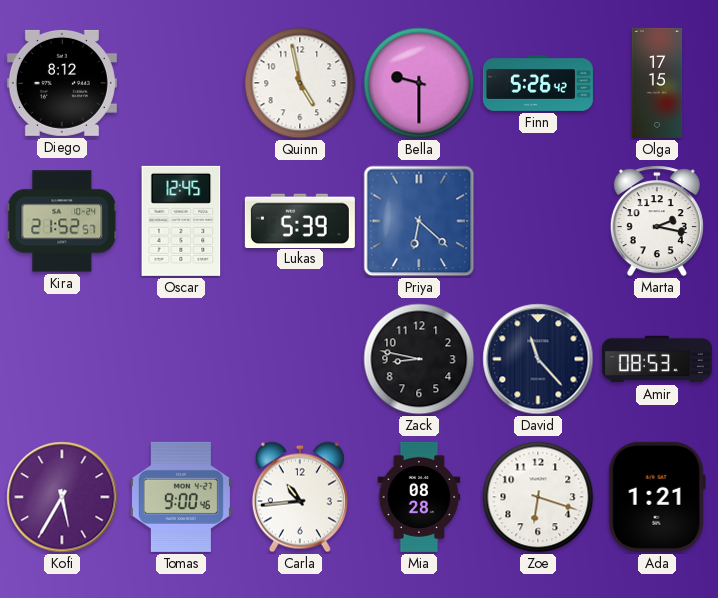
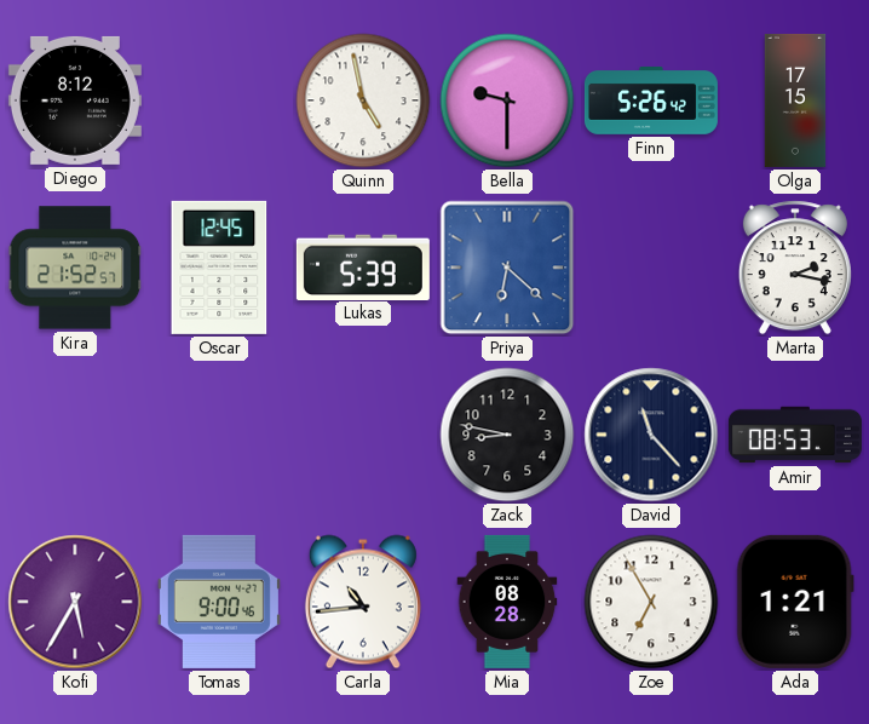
Zoe: 6:18 -> 6:55
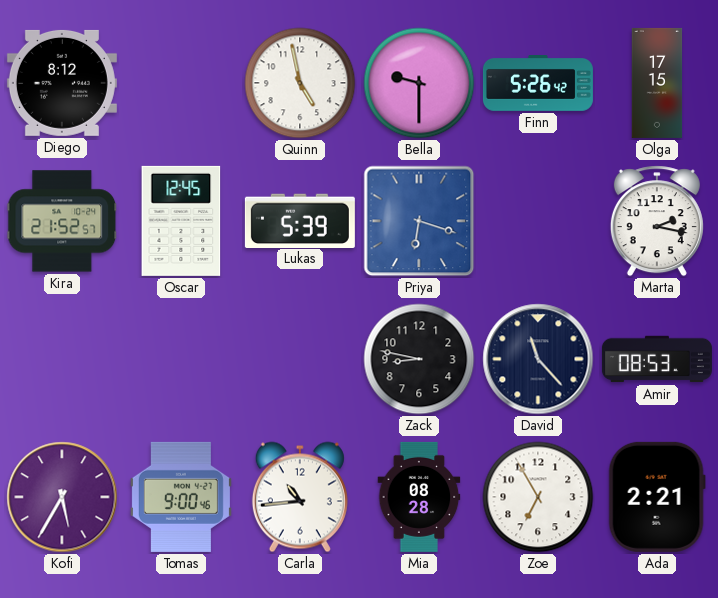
Priya: 6:22 -> 6:18
Ada: 1:21 -> 2:21
